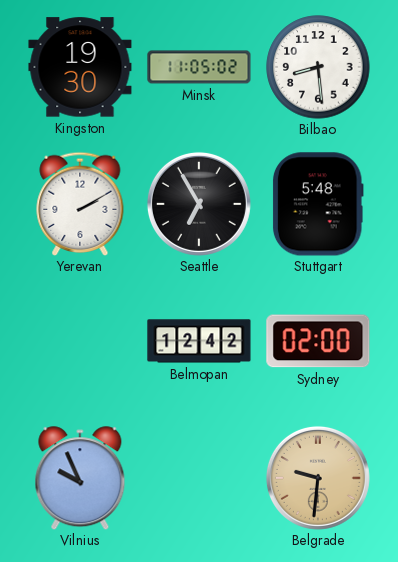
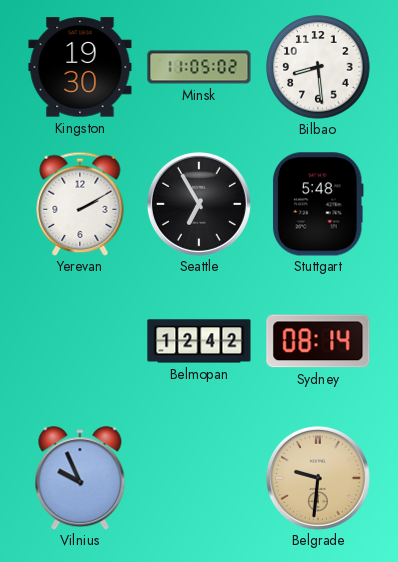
Sydney: 02:00 -> 08:14
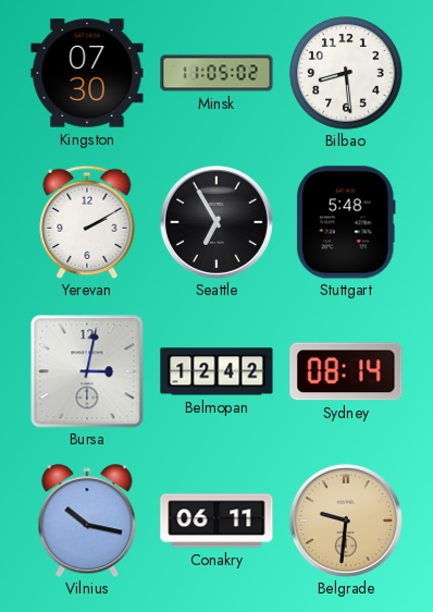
Kingston: 19:30 -> 07:30
Bursa: none -> 3:02
Vilnius: 9:56 -> 10:17
Conakry: none -> 06:11
